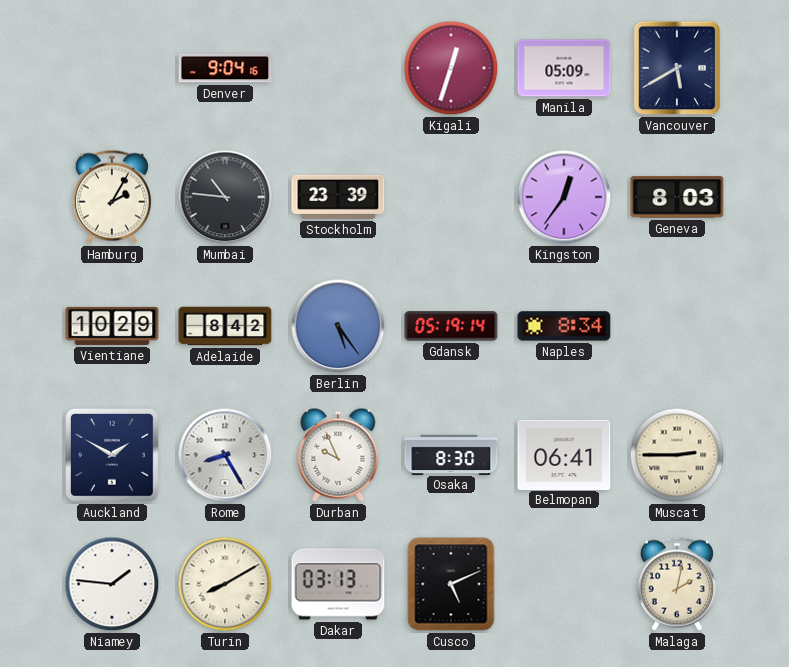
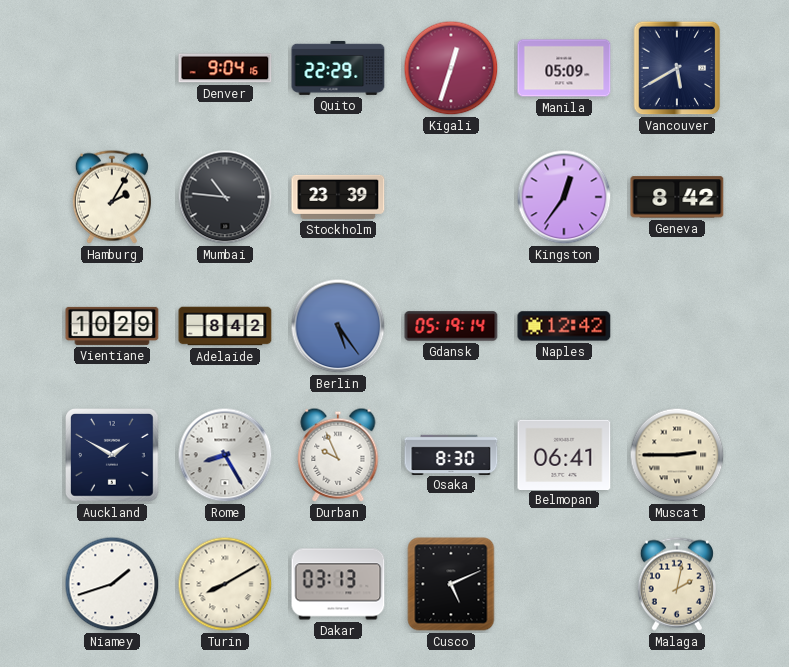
Quito: none -> 22:29
Geneva: 8:03 -> 8:42
Naples: 8:34 -> 12:42
Niamey: 1:46 -> 1:42
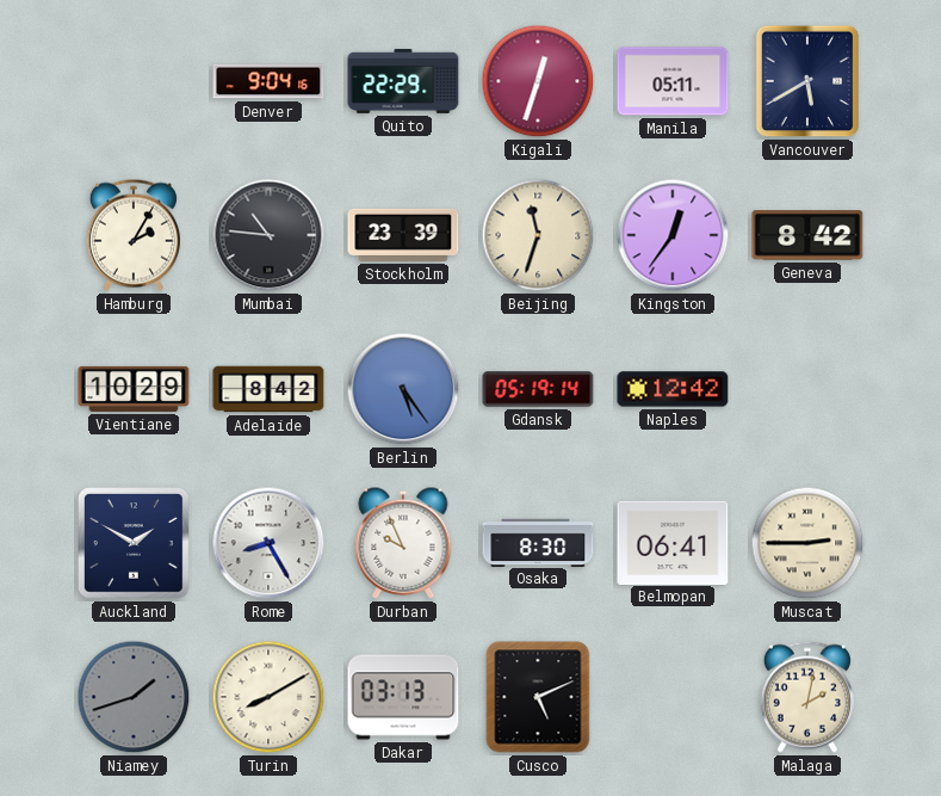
Manila: 05:09 -> 05:11
Beijing: none -> 11:33
Niamey dial: white -> grey
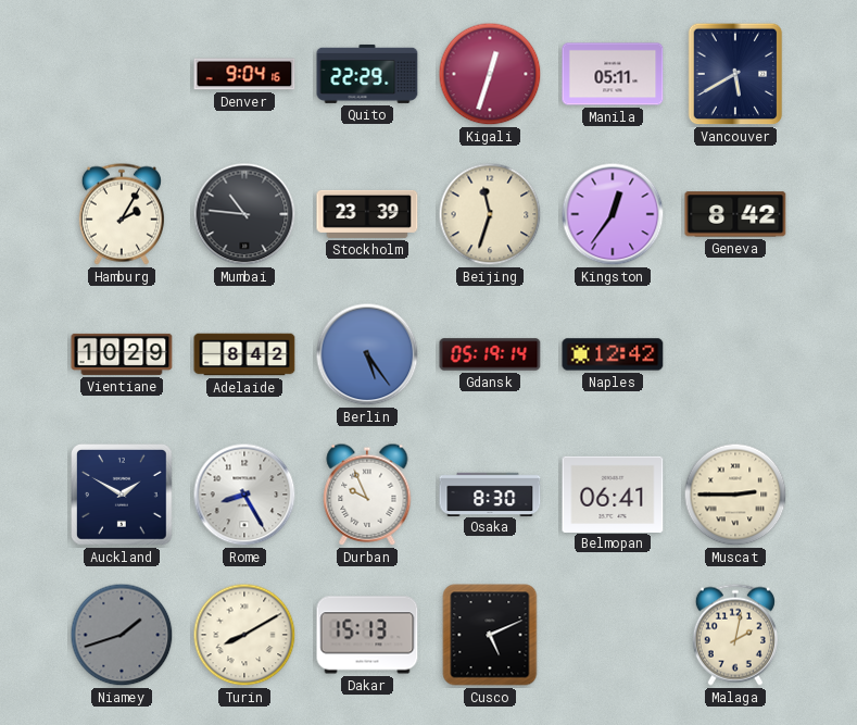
Dakar: 03:13 -> 15:13
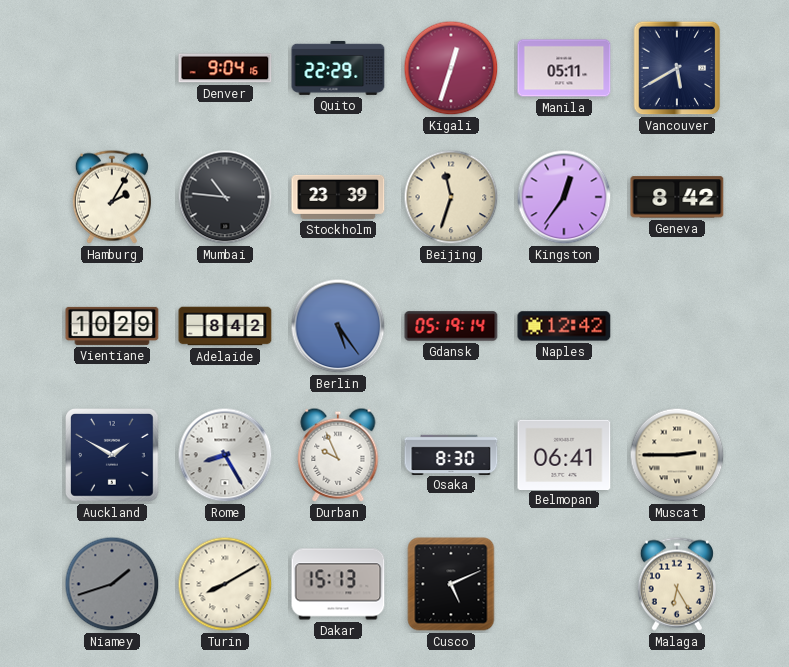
Malaga: 2:02 -> 6:25
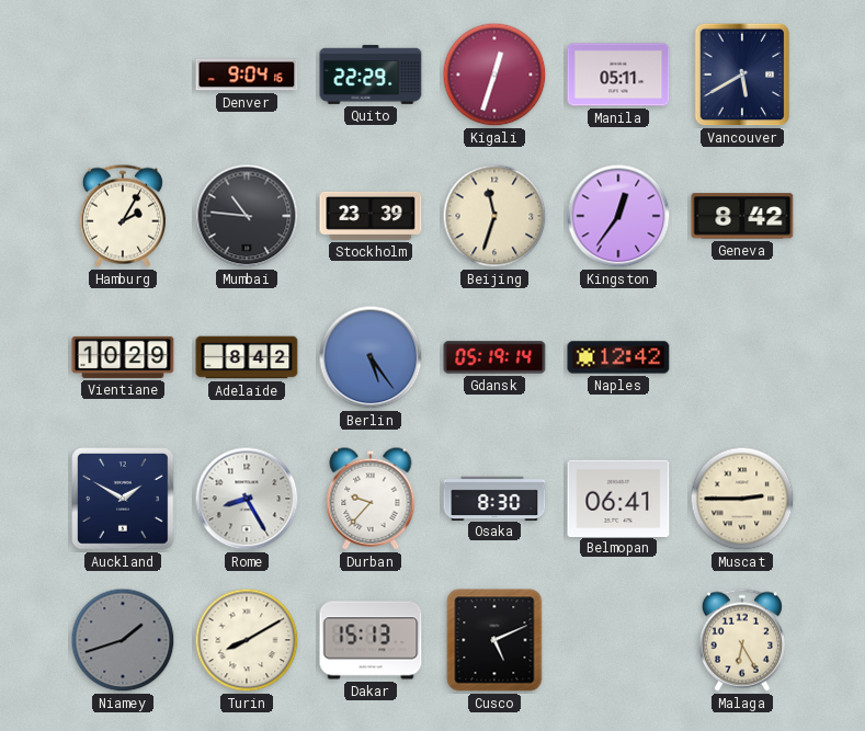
Durban: 9:56 -> 9:37
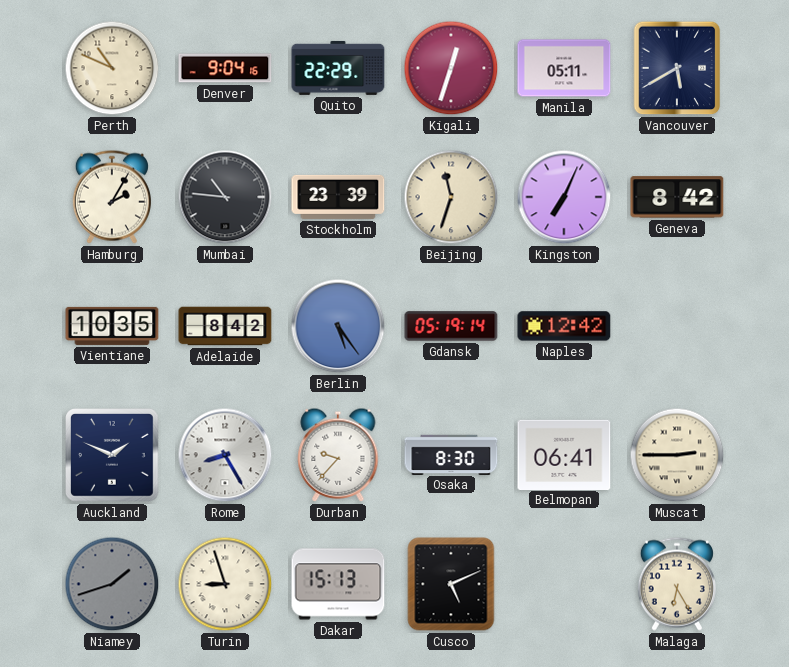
Perth: none -> 10:49
Kingston: 12:36 -> 7:04
Vientiane: 10:29 -> 10:35
Auckland: 1:50 -> 1:49
Turin: 8:10 -> 8:57
